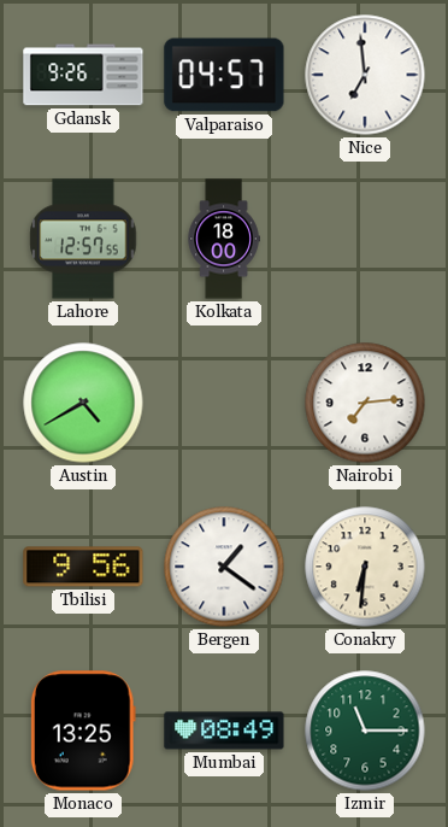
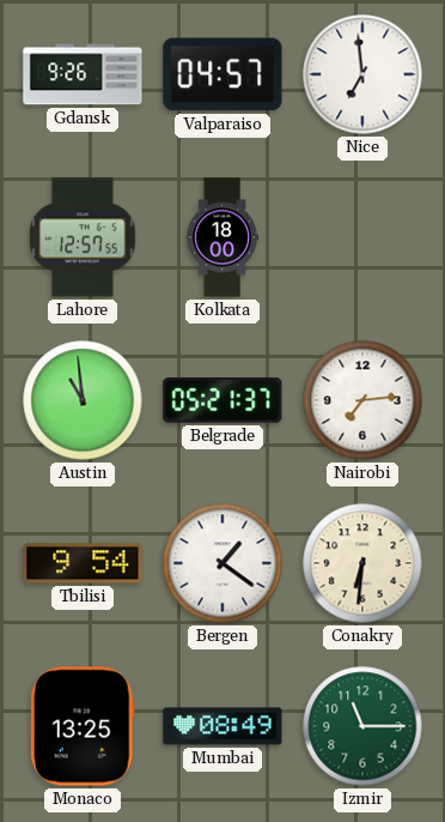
Austin: 4:40 -> 10:59
Belgrade: none -> 05:21
Tbilisi: 9:56 -> 9:54
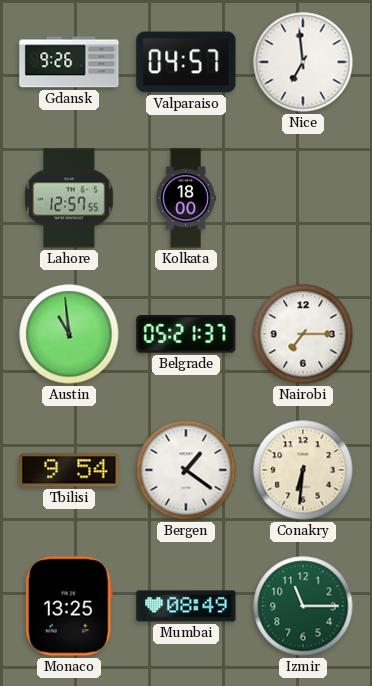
Nairobi: 7:14 -> 7:15
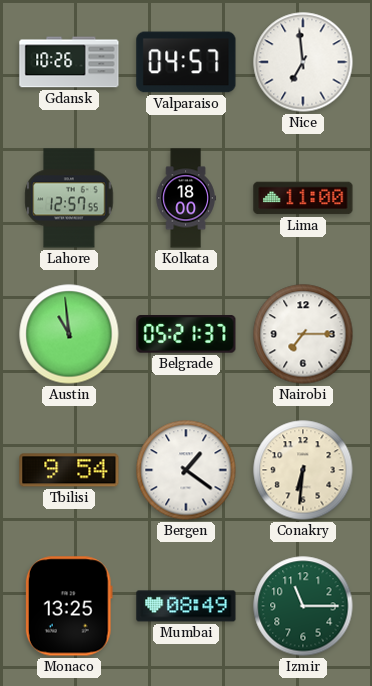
Gdansk: 9:26 -> 10:26
Lima: none -> 11:00
